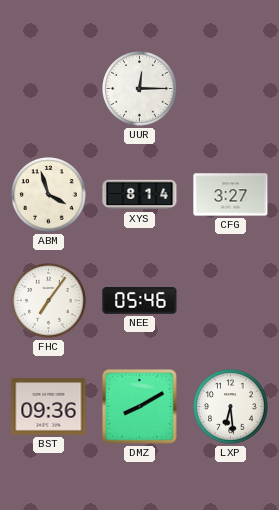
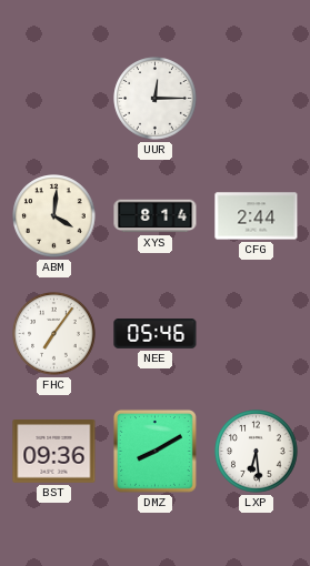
ABM: 3:57 -> 4:01
CFG: 3:27 -> 2:44
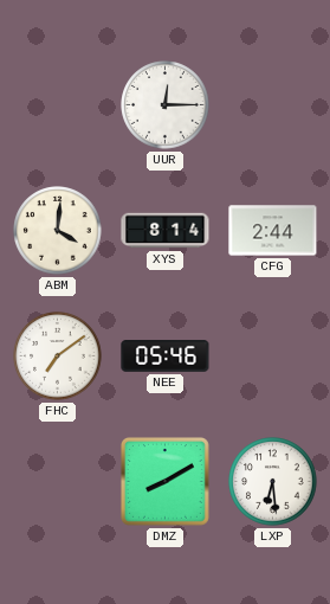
FHC: 7:06 -> 7:09
BST: 09:36 -> none
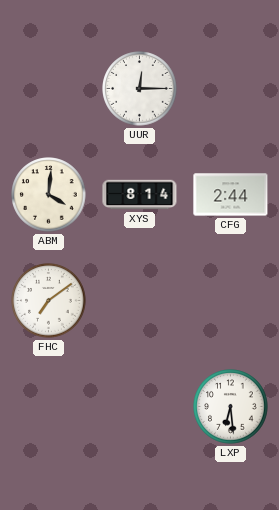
NEE: 05:46 -> none
DMZ: 8:10 -> none
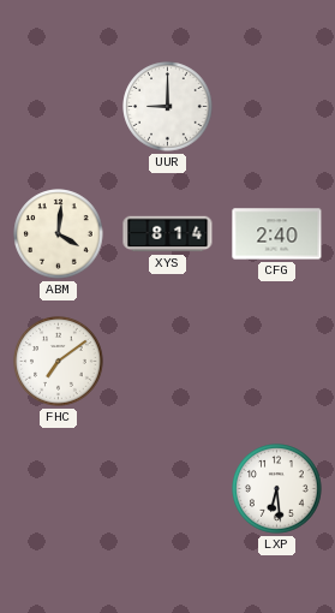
UUR: 12:15 -> 9:00
CFG: 2:44 -> 2:40
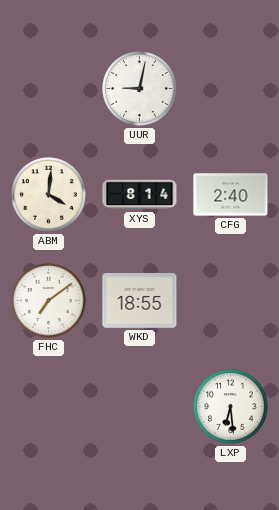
UUR: 9:00 -> 9:02
WKD: none -> 18:55
